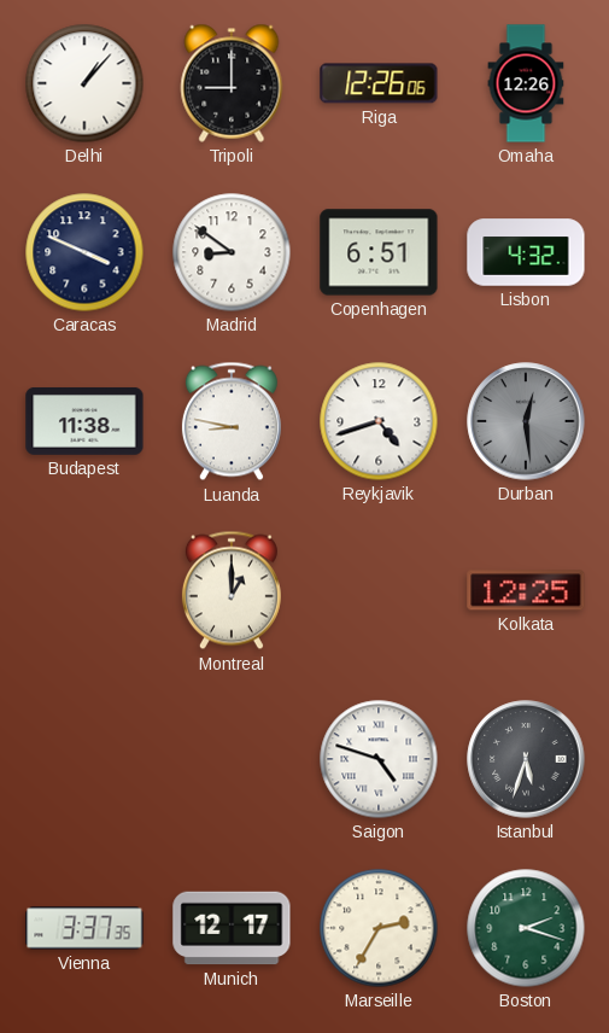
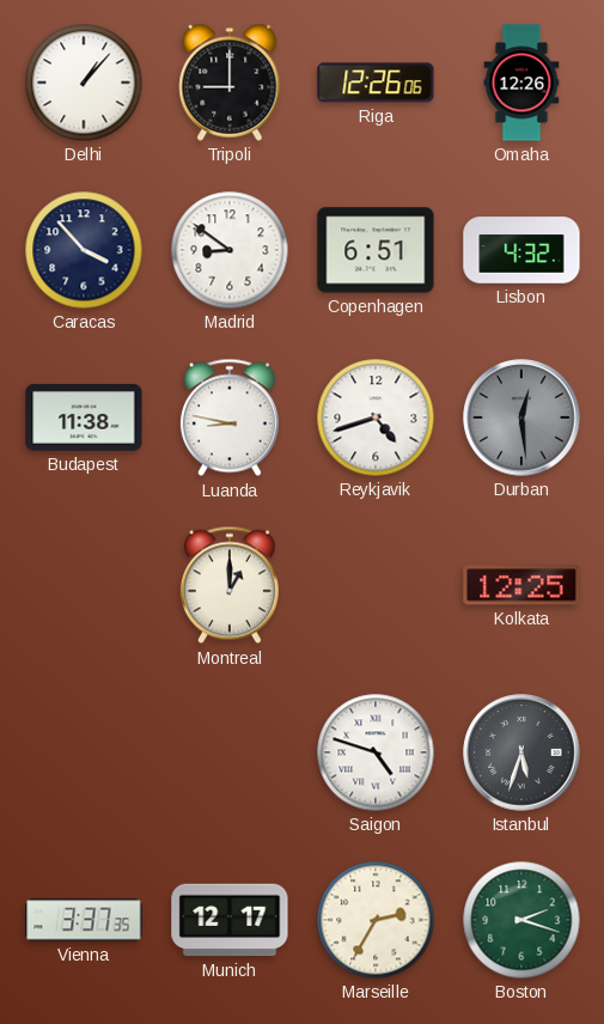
Caracas: 3:49 -> 3:53
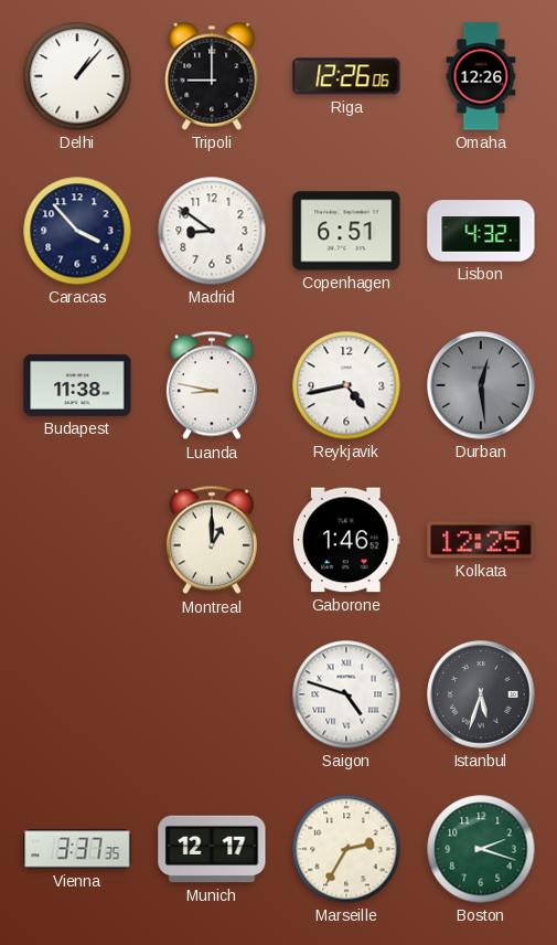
Reykjavik: 4:42 -> 4:43
Gaborone: none -> 1:46
